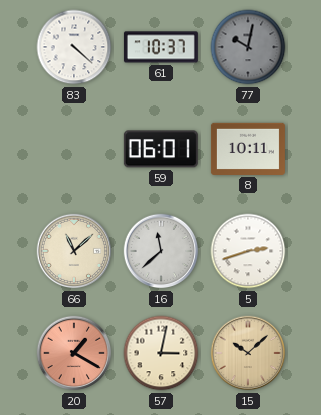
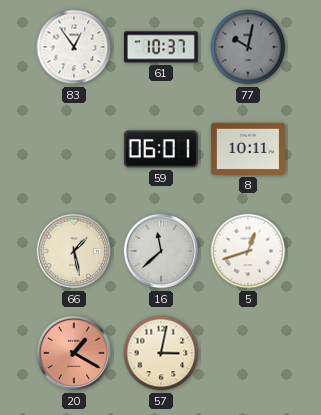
83: 4:22 -> 12:54
66: 11:08 -> 1:28
5: 2:42 -> 12:42
15: 10:08 -> none
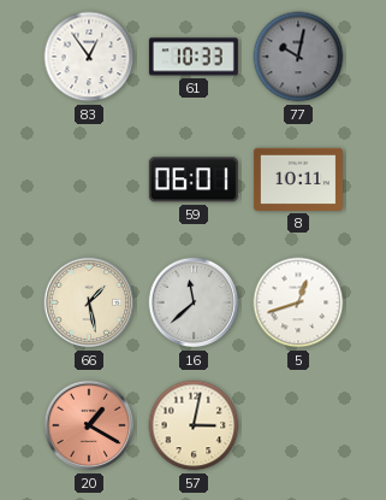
61: 10:37 -> 10:33
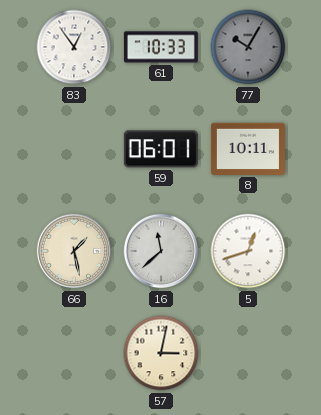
77: 10:02 -> 10:05
20: 1:20 -> none
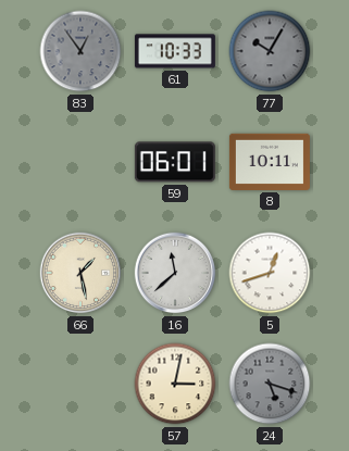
83 dial: white -> grey
24: none -> 5:18
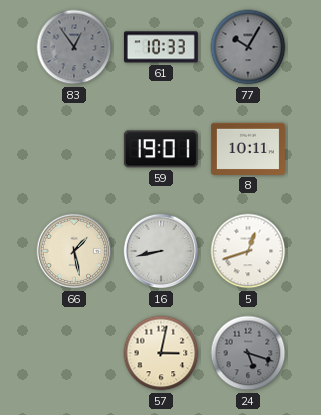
59: 06:01 -> 19:01
16: 11:38 -> 8:43
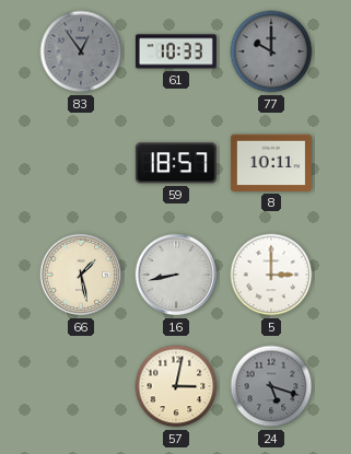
77: 10:05 -> 10:00
59: 19:01 -> 18:57
5: 12:42 -> 3:00
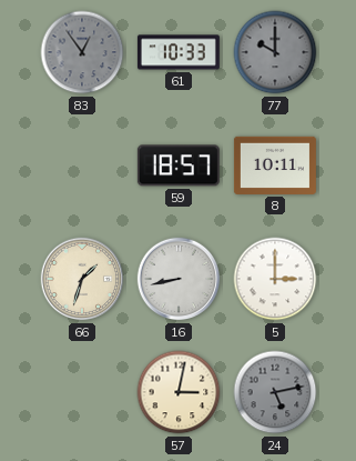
66: 1:28 -> 1:33
24: 5:18 -> 5:13
